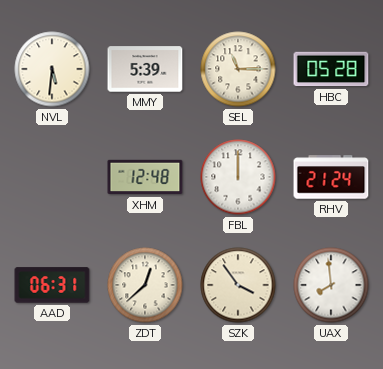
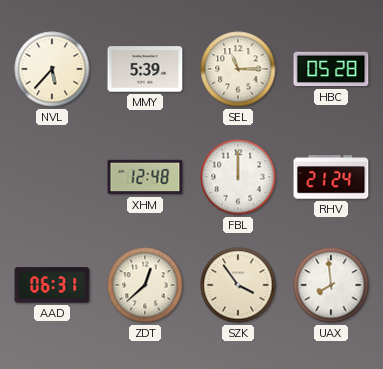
NVL: 5:31 -> 5:37
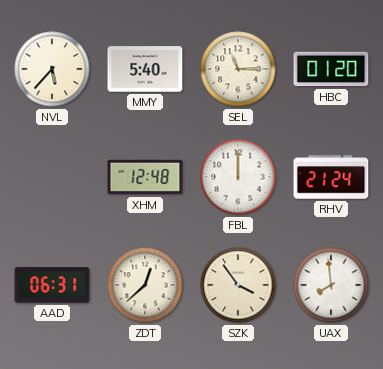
MMY: 5:39 -> 5:40
HBC: 05:28 -> 01:20
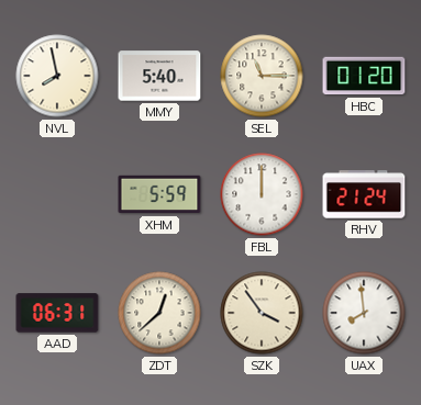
NVL: 5:37 -> 7:58
XHM: 12:48 -> 5:59
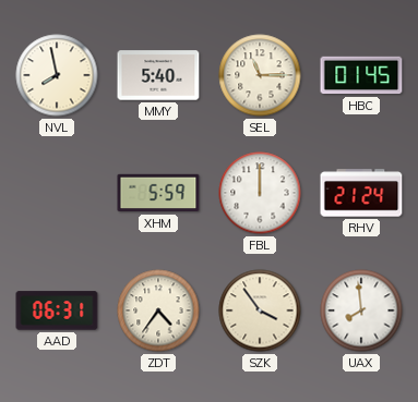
HBC: 01:20 -> 01:45
ZDT: 12:38 -> 4:36
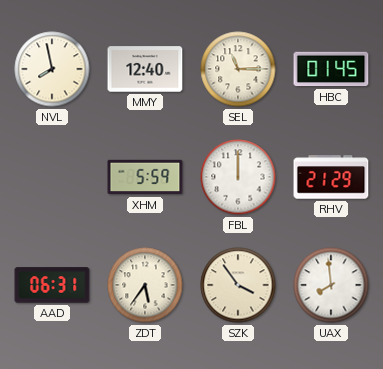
MMY: 5:40 -> 12:40
RHV: 21:24 -> 21:29
ZDT: 4:36 -> 5:36
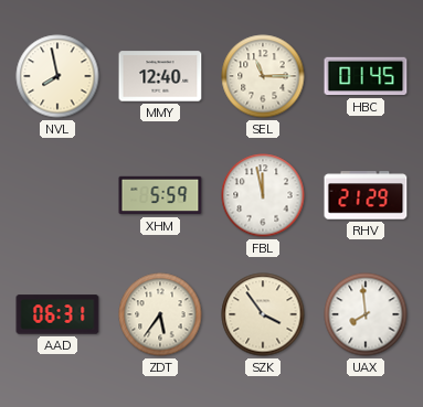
FBL: 12:00 -> 11:58
